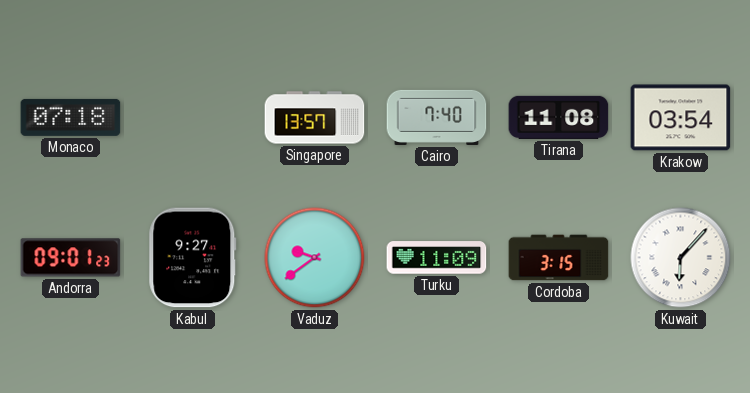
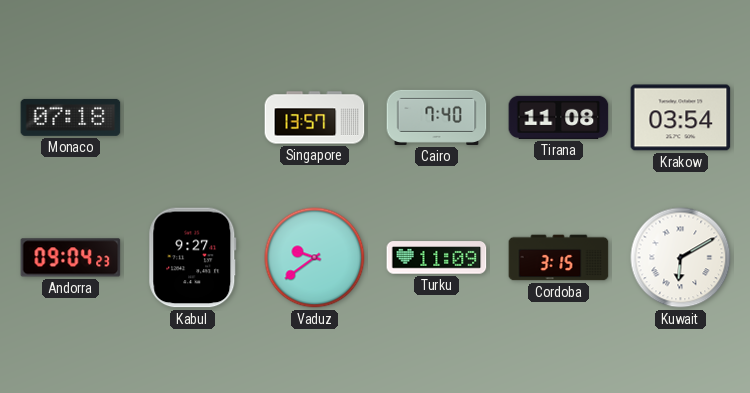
Andorra: 09:01 -> 09:04
Kuwait: 6:07 -> 6:10
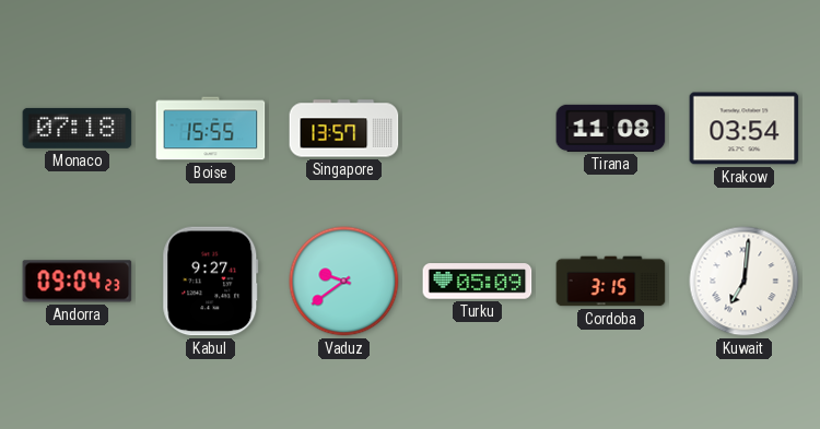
Boise: none -> 15:55
Cairo: 7:40 -> none
Turku: 11:09 -> 05:09
Kuwait: 6:10 -> 7:01
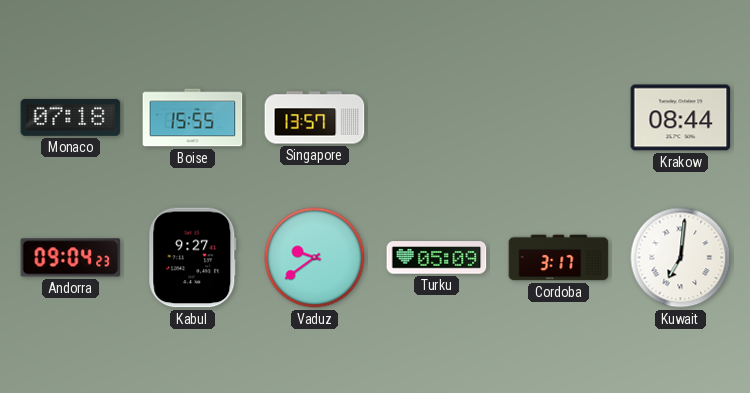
Tirana: 11:08 -> none
Krakow: 03:54 -> 08:44
Cordoba: 3:15 -> 3:17
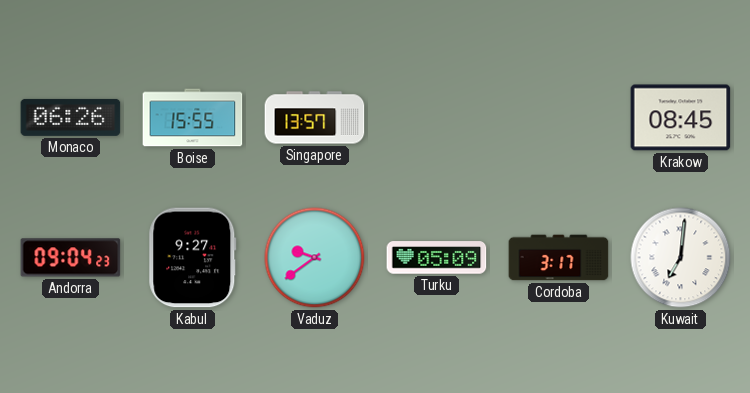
Monaco: 07:18 -> 06:26
Krakow: 08:44 -> 08:45
